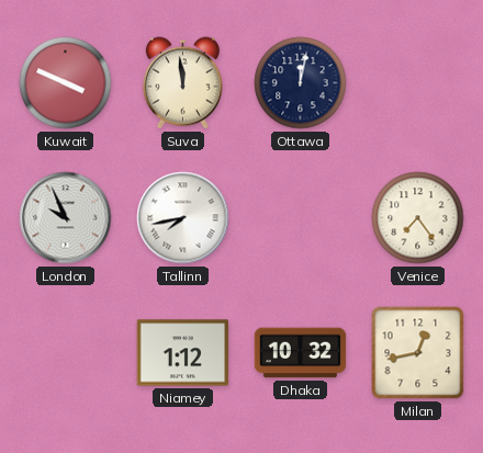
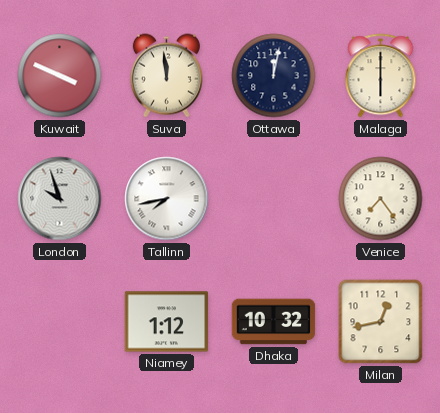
Malaga: none -> 6:00
London: 9:56 -> 9:57
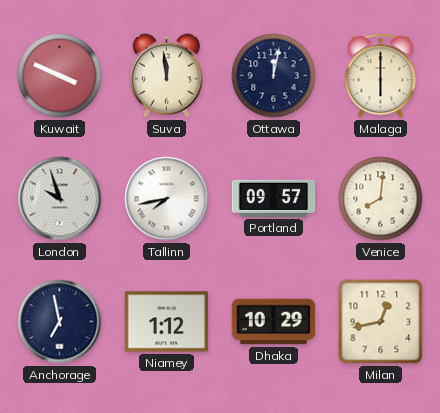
Portland: none -> 09:57
Venice: 7:24 -> 8:01
Anchorage: none -> 6:58
Dhaka: 10:32 -> 10:29
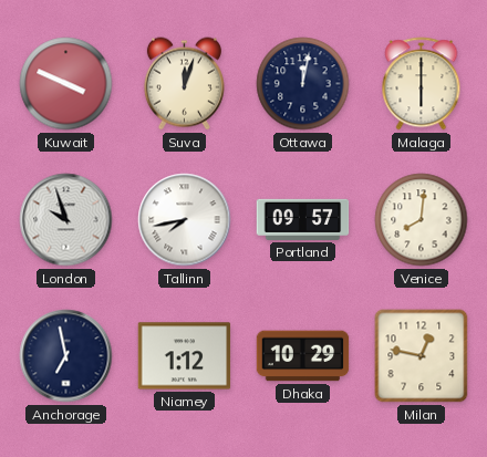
Suva: 11:59 -> 12:03
Milan: 12:43 -> 12:47
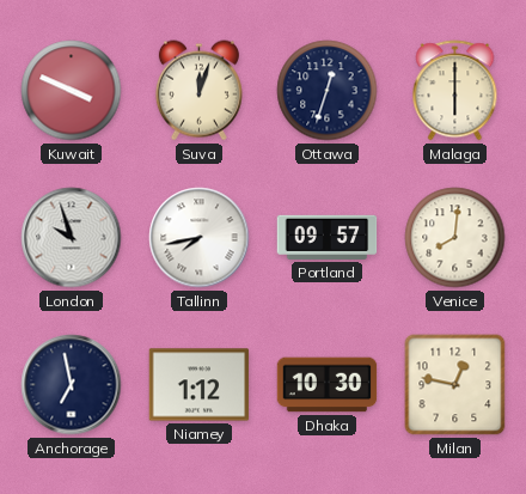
Ottawa: 12:02 -> 12:33
Dhaka: 10:29 -> 10:30
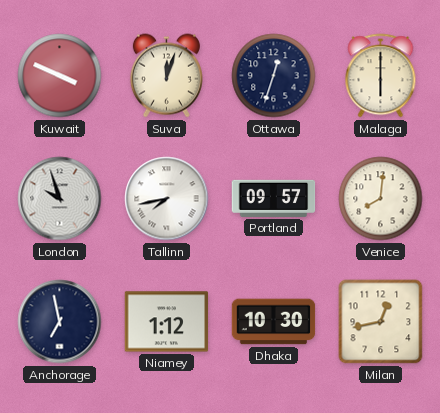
Milan: 12:47 -> 12:43
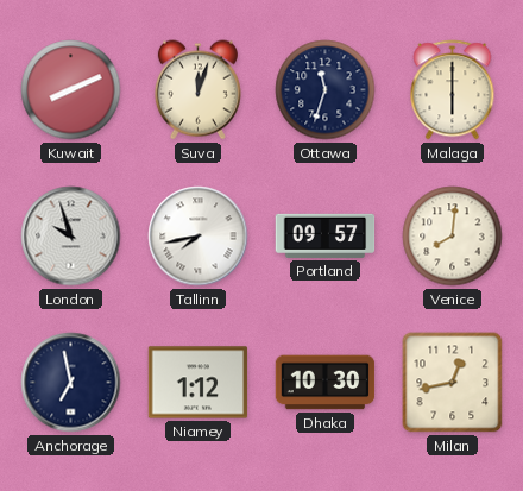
Kuwait: 3:49 -> 8:11
Ottawa: 12:33 -> 11:33
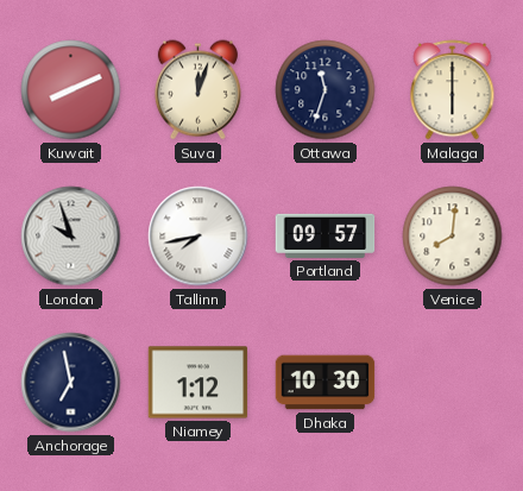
Milan: 12:43 -> none
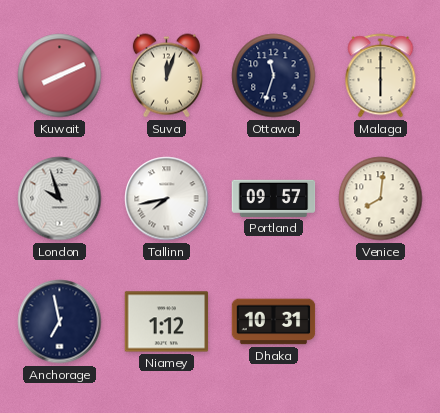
Dhaka: 10:30 -> 10:31
